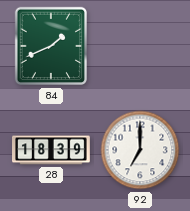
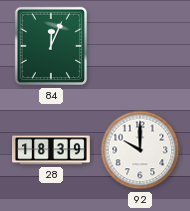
84: 1:41 -> 12:04
92: 7:00 -> 10:00
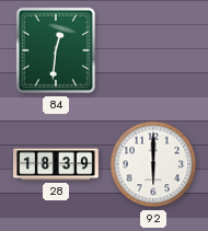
84: 12:04 -> 12:31
92: 10:00 -> 6:00
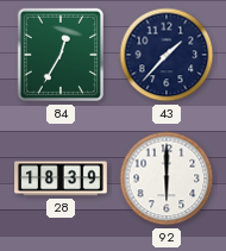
84: 12:31 -> 12:35
43: none -> 1:37
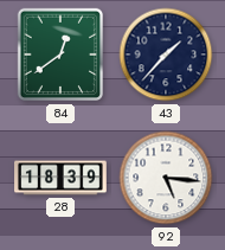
84: 12:35 -> 12:39
92: 6:00 -> 5:16
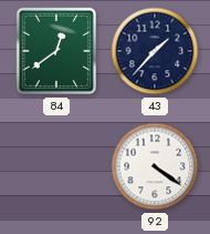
28: 18:39 -> none
92: 5:16 -> 4:21
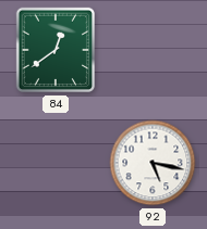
43: 1:37 -> none
92: 4:21 -> 5:17
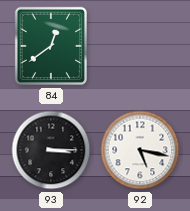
93: none -> 3:15
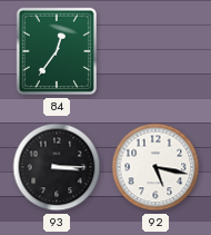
84: 12:39 -> 12:36
